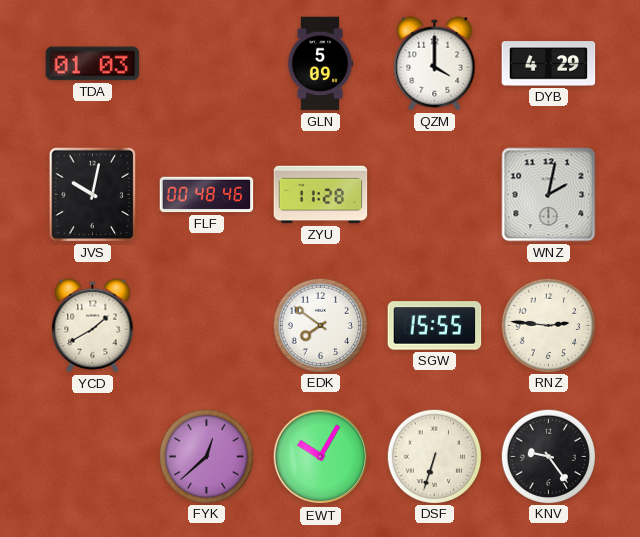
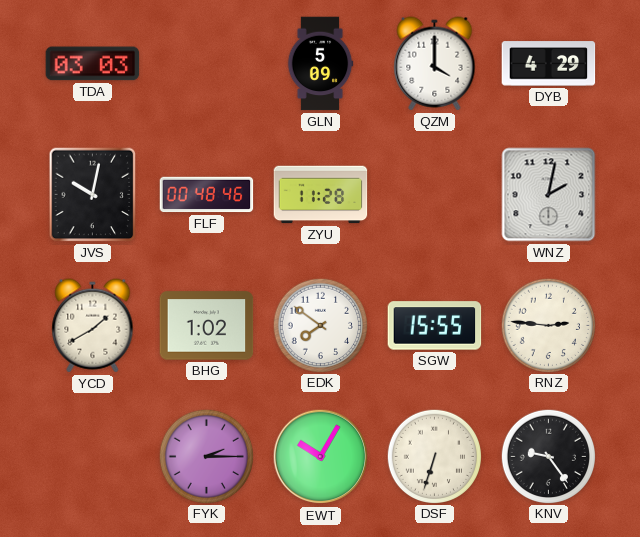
TDA: 01:03 -> 03:03
BHG: none -> 1:02
FYK: 12:38 -> 2:15
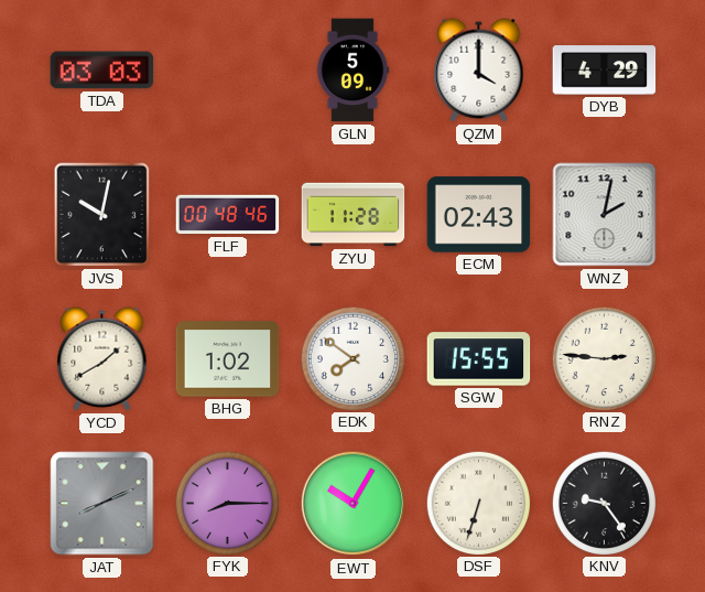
ECM: none -> 02:43
JAT: none -> 8:11
FYK: 2:15 -> 8:15
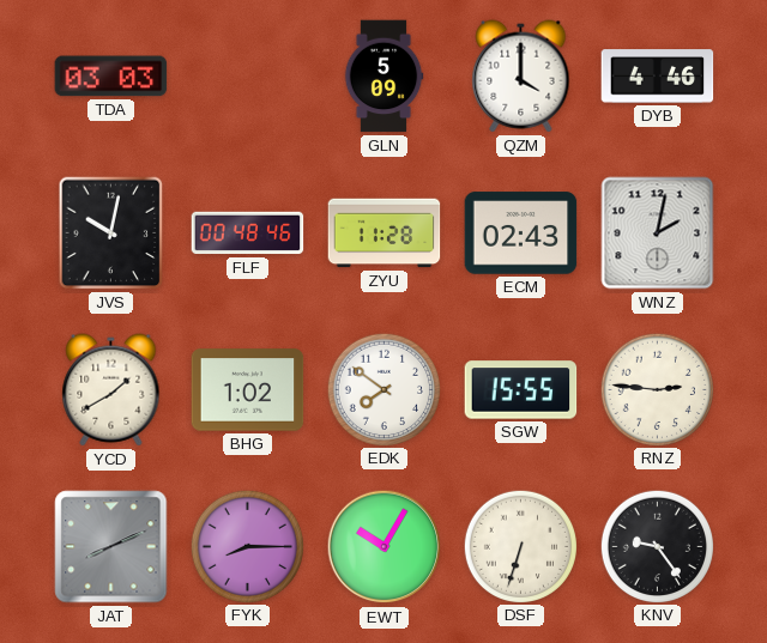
DYB: 4:29 -> 4:46
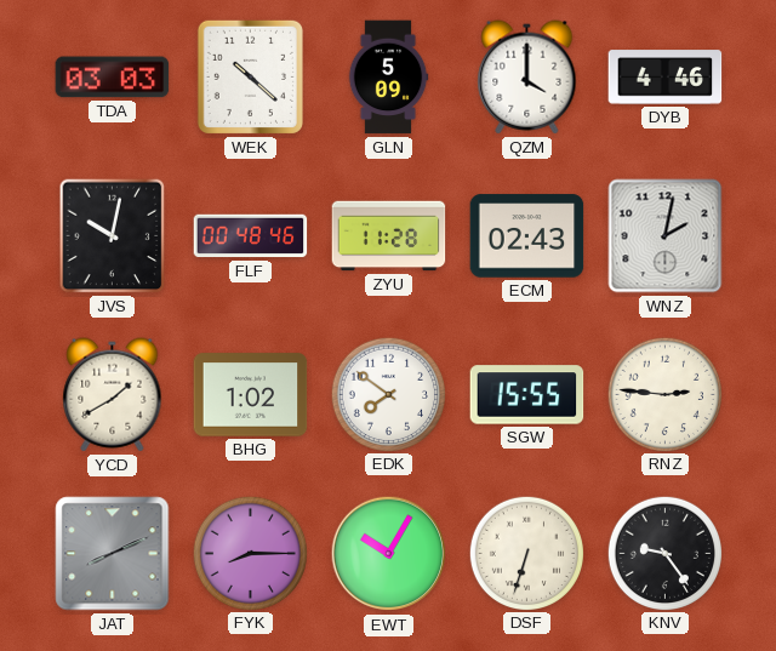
WEK: none -> 10:22
